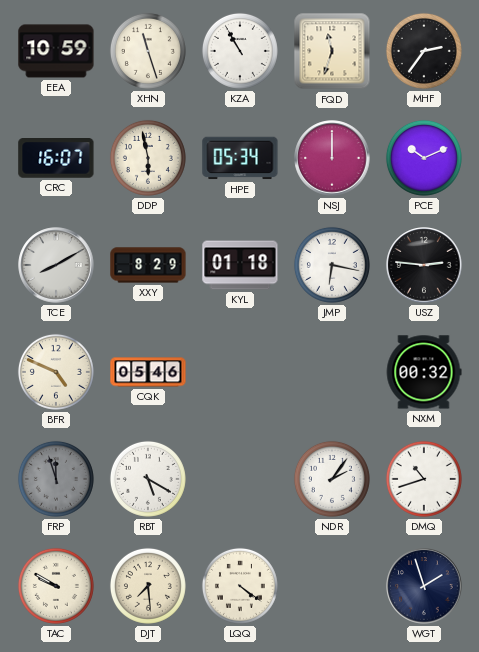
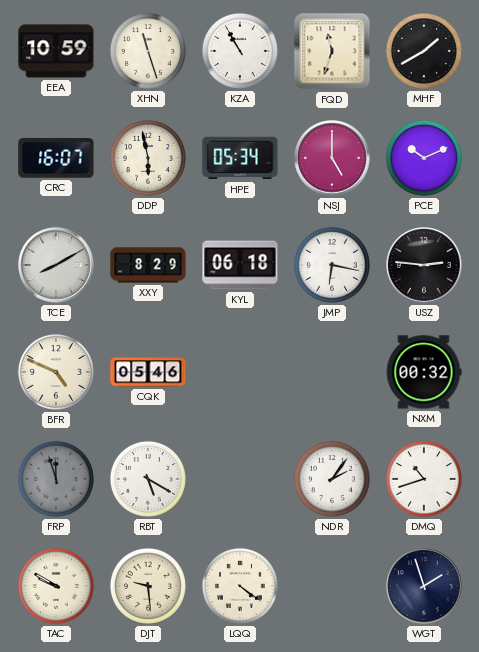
MHF: 2:36 -> 1:40
NSJ: 12:00 -> 5:00
KYL: 01:18 -> 06:18
DJT: 7:29 -> 9:29
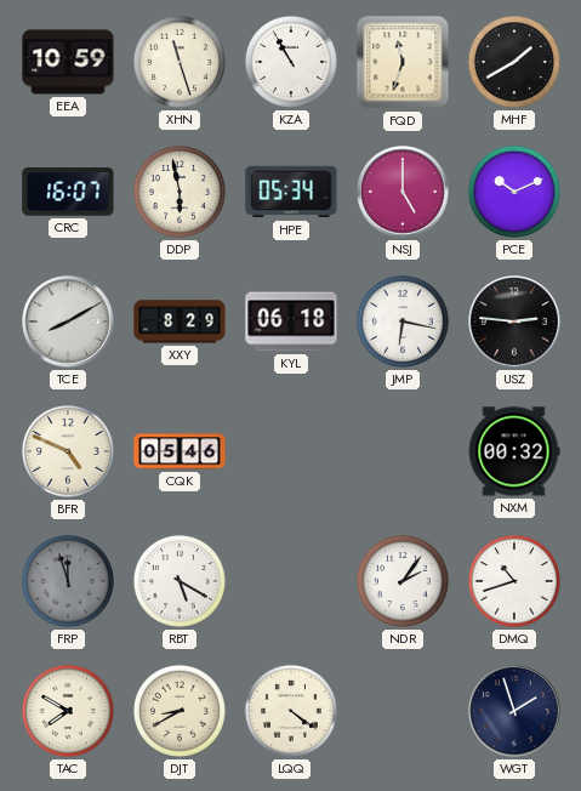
TAC: 9:50 -> 7:50
DJT: 9:29 -> 8:40
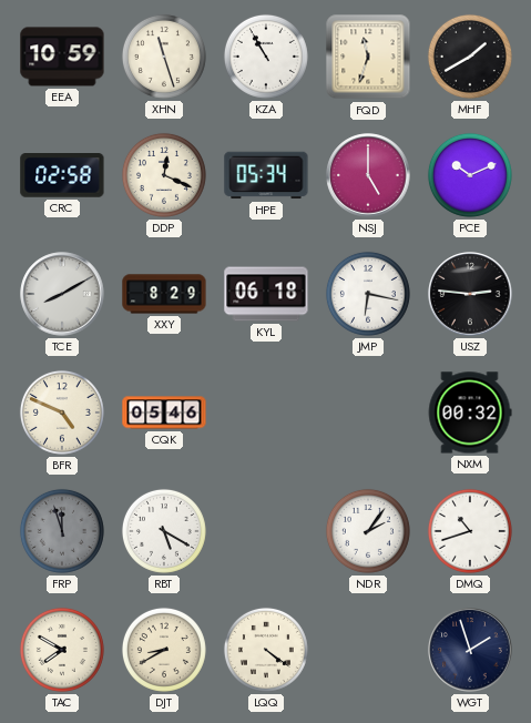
CRC: 16:07 -> 02:58
DDP: 5:58 -> 12:19
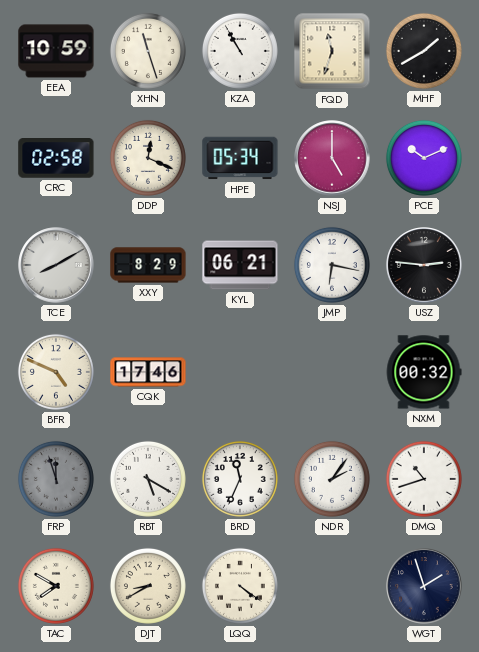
KYL: 06:18 -> 06:21
CQK: 05:46 -> 17:46
BRD: none -> 11:34
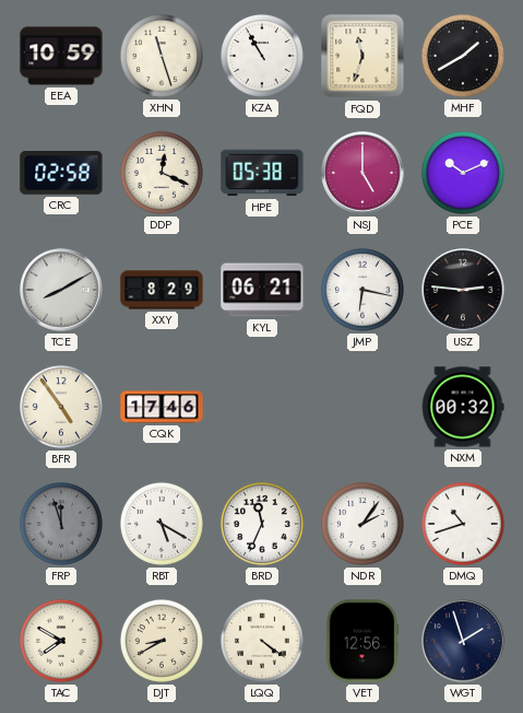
HPE: 05:34 -> 05:38
BFR: 4:49 -> 4:54
VET: none -> 12:56
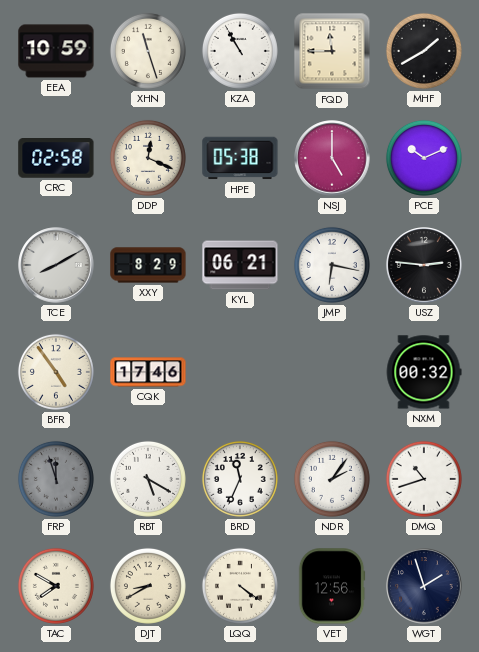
FQD: 11:33 -> 11:45
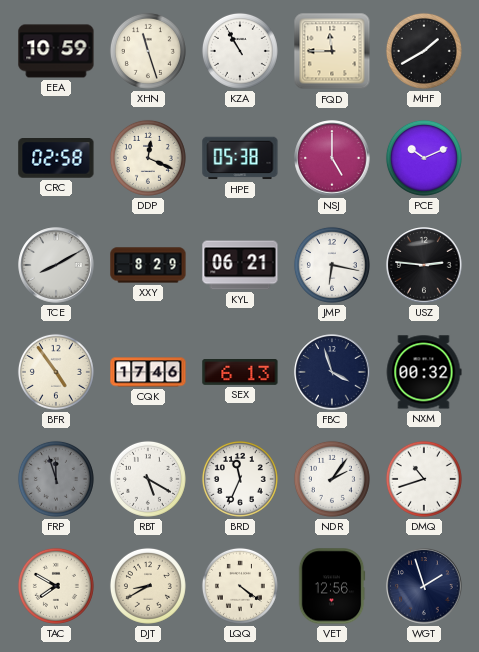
SEX: none -> 6:13
FBC: none -> 3:57
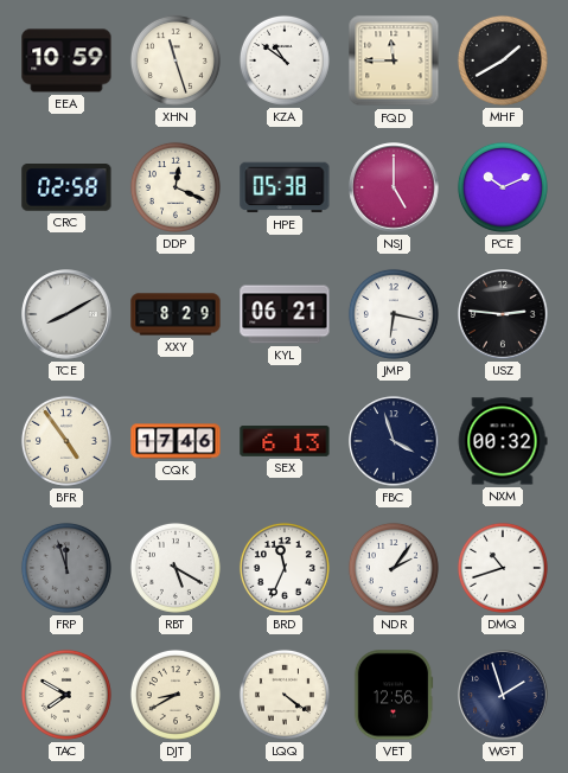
KZA: 10:55 -> 10:51
